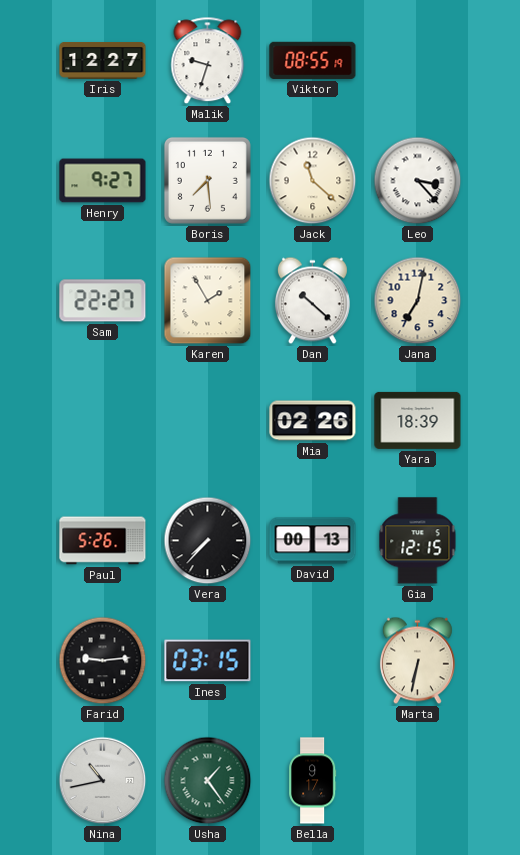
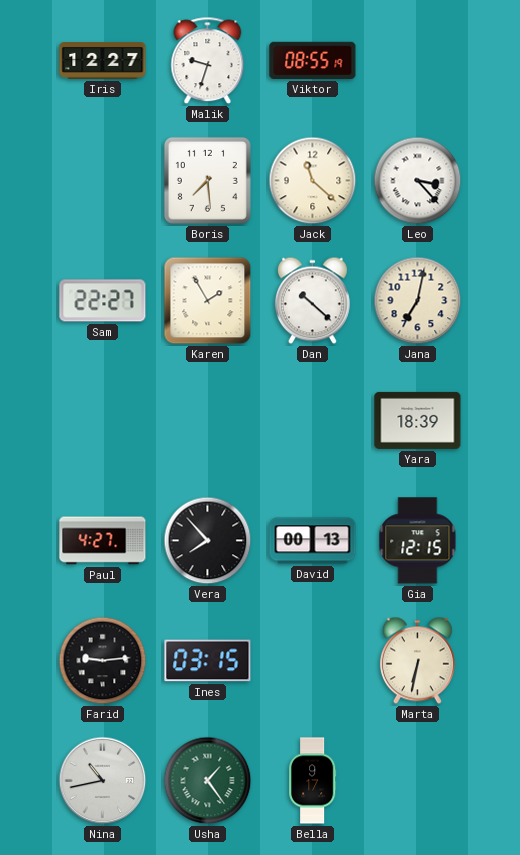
Henry: 9:27 -> none
Mia: 02:26 -> none
Paul: 5:26 -> 4:27
Vera: 7:37 -> 7:53
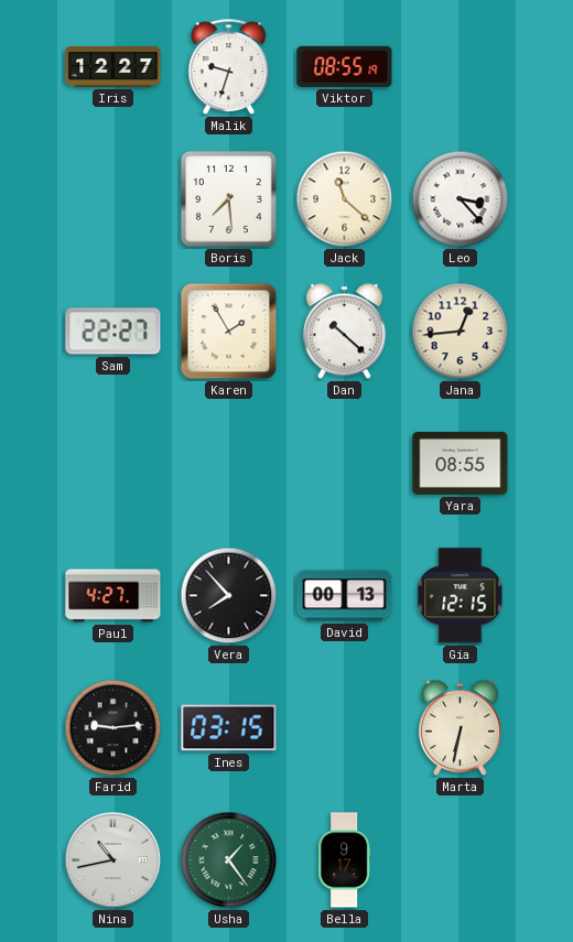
Jana: 7:02 -> 12:44
Yara: 18:39 -> 08:55
